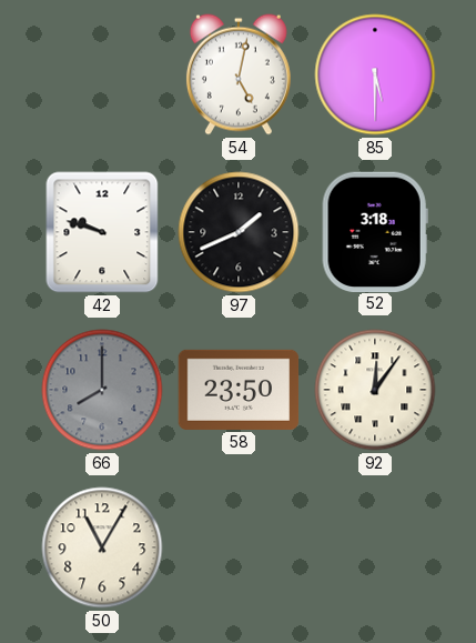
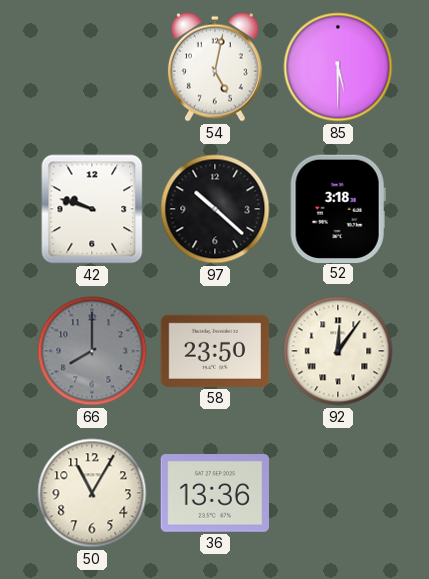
97: 1:41 -> 10:22
36: none -> 13:36
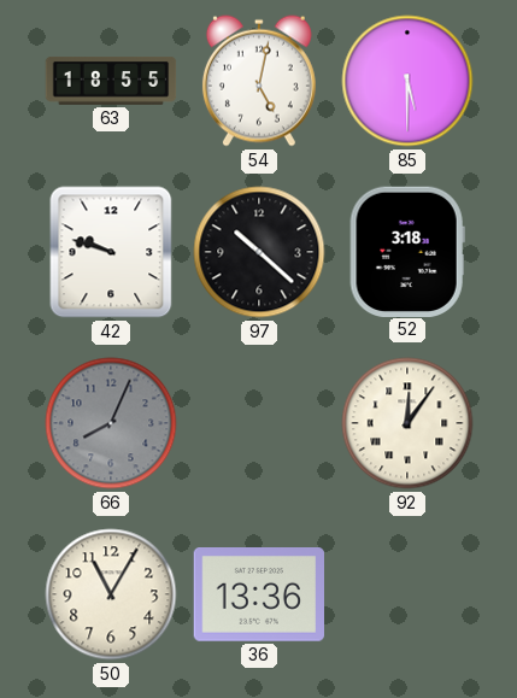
63: none -> 18:55
66: 8:00 -> 8:04
58: 23:50 -> none
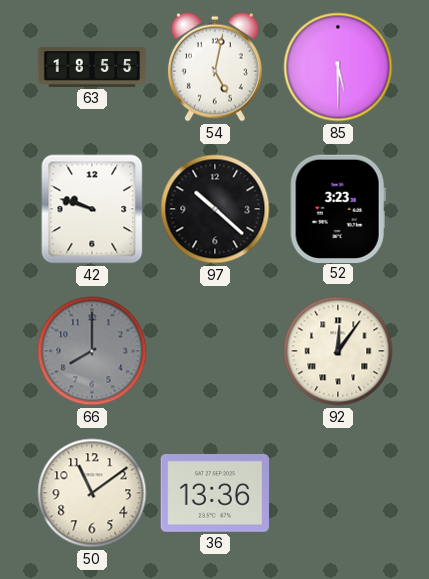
52: 3:18 -> 3:23
66: 8:04 -> 8:00
50: 11:05 -> 11:09
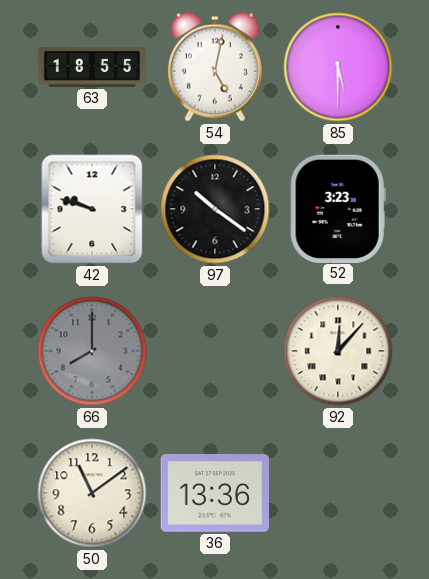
97: 10:22 -> 10:21
92: 12:06 -> 12:07
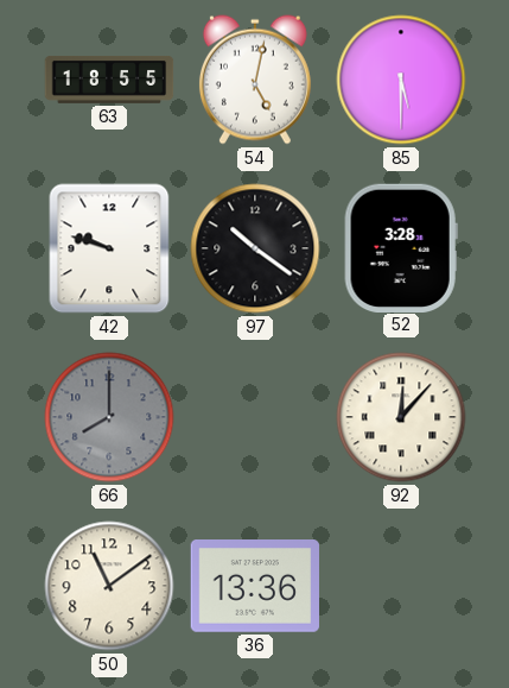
52: 3:23 -> 3:28
